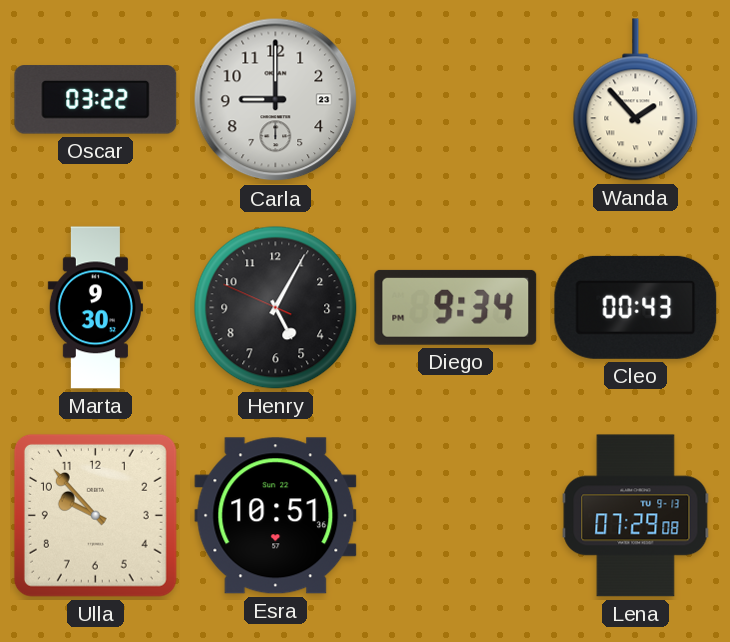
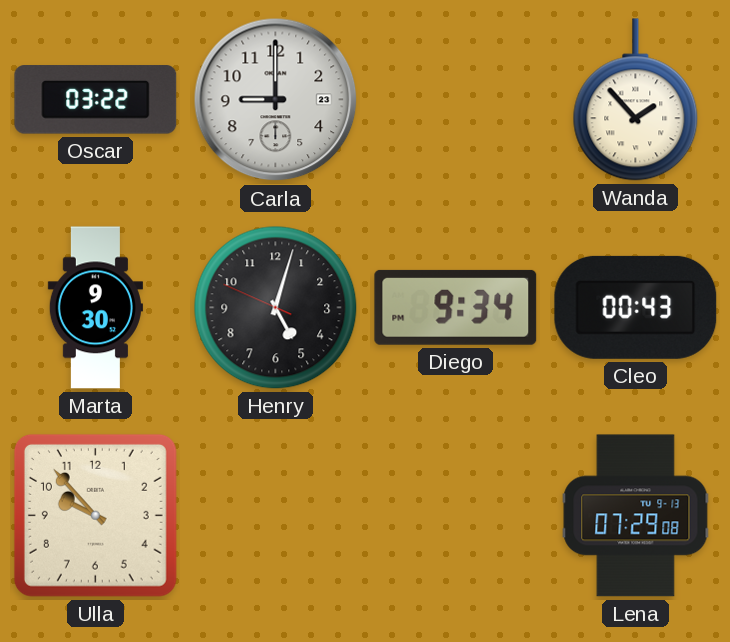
Henry: 5:04 -> 5:02
Esra: 10:51 -> none
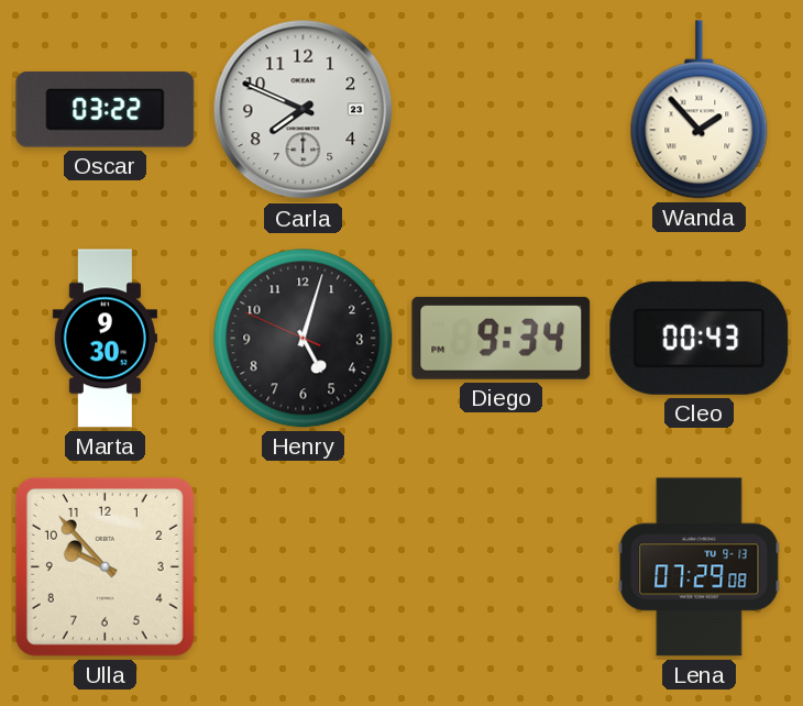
Carla: 9:00 -> 7:49
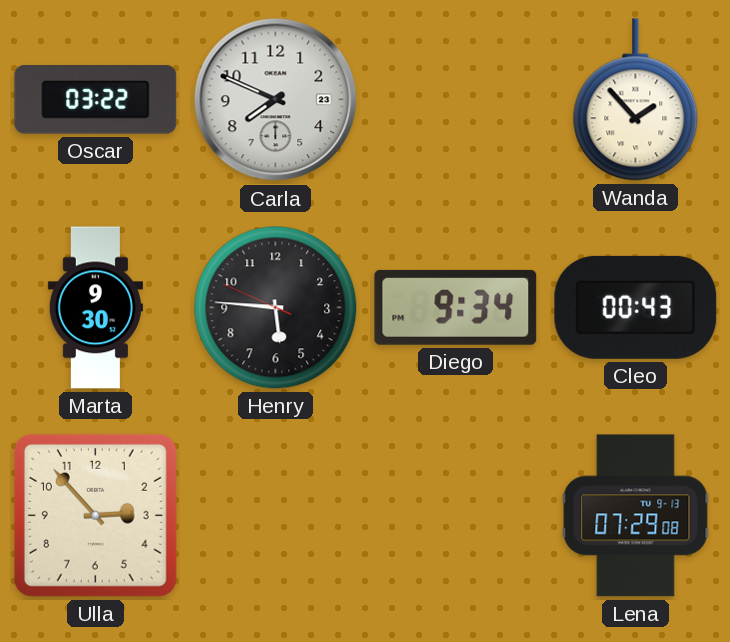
Henry: 5:02 -> 5:45
Ulla: 9:53 -> 2:53
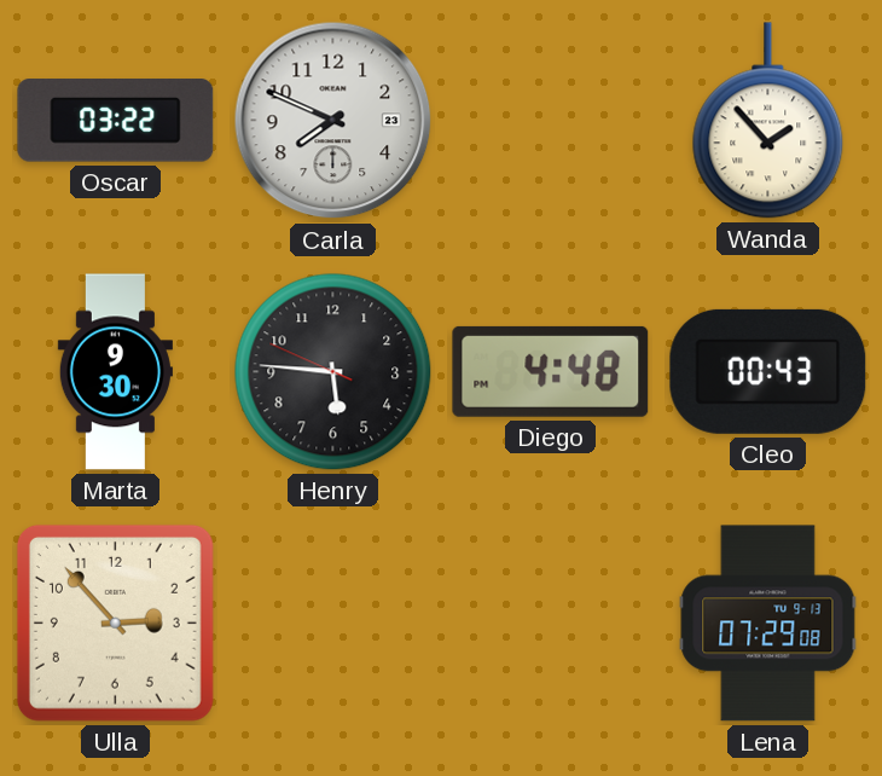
Diego: 9:34 -> 4:48
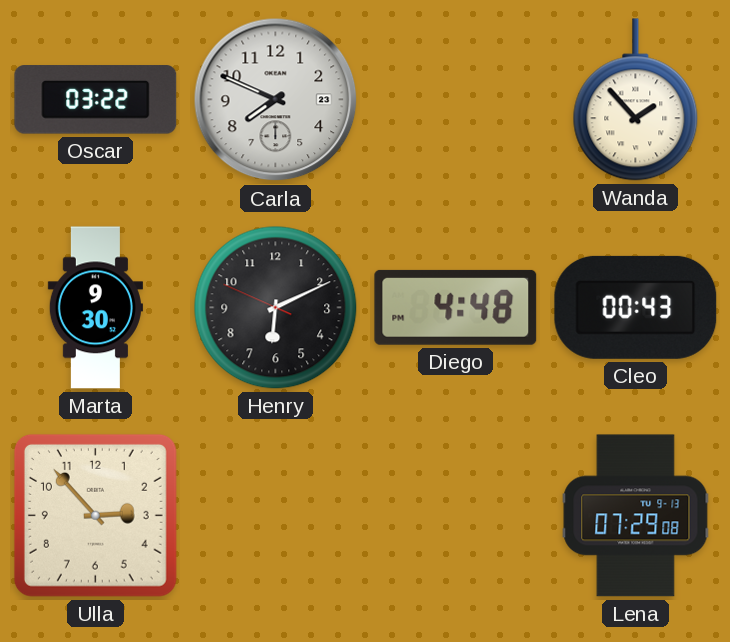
Henry: 5:45 -> 6:10
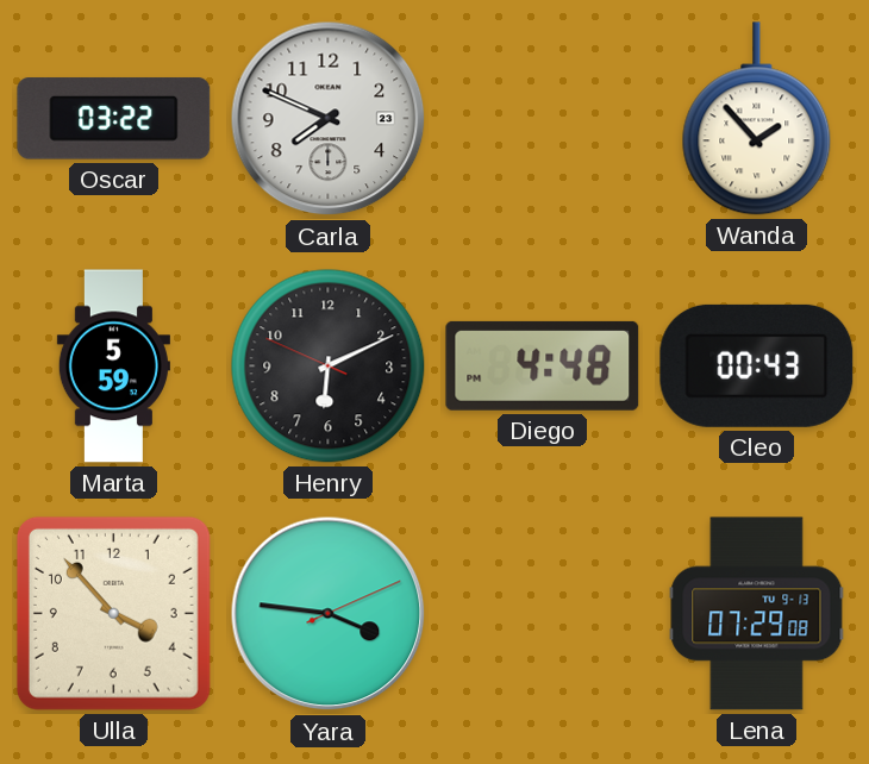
Marta: 9:30 -> 5:59
Ulla: 2:53 -> 3:53
Yara: none -> 3:46
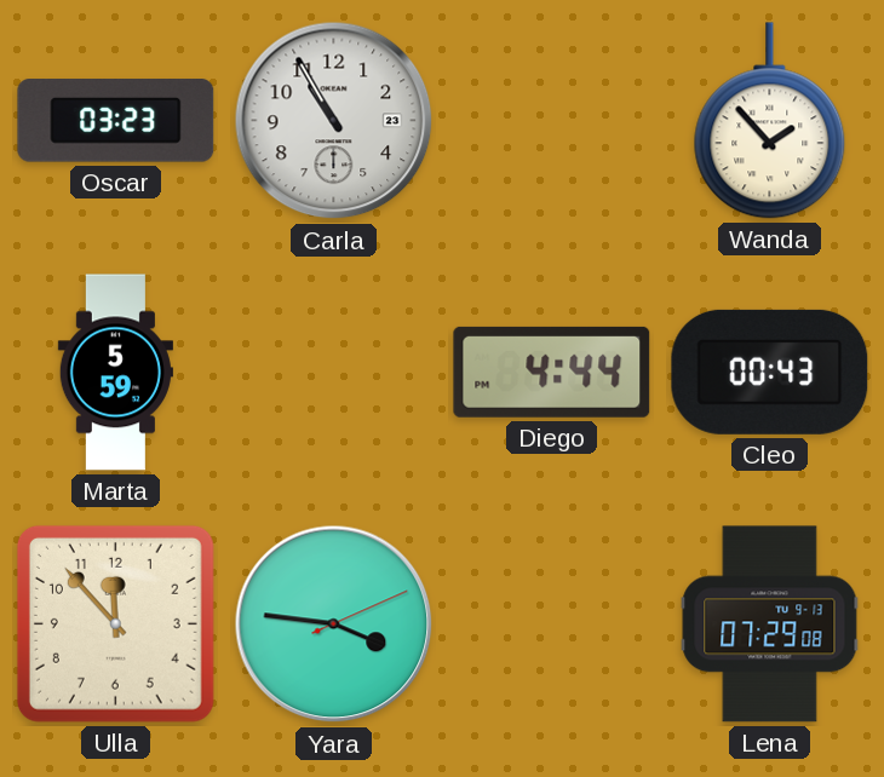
Oscar: 03:22 -> 03:23
Carla: 7:49 -> 10:55
Henry: 6:10 -> none
Diego: 4:48 -> 4:44
Ulla: 3:53 -> 11:53
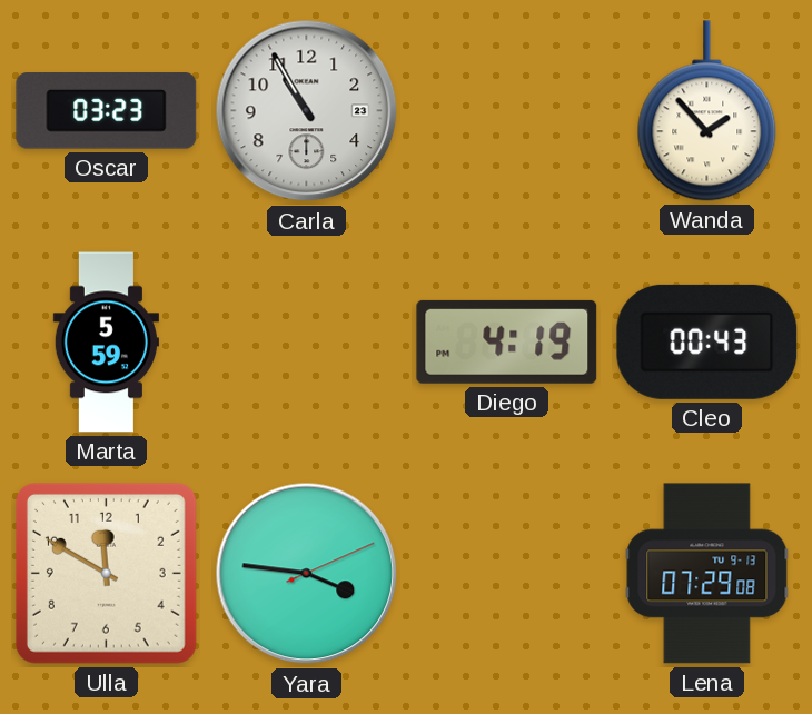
Diego: 4:44 -> 4:19
Ulla: 11:53 -> 11:50
